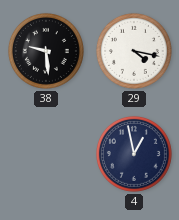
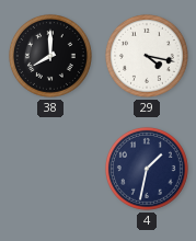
38: 9:29 -> 8:00
4: 12:58 -> 1:32
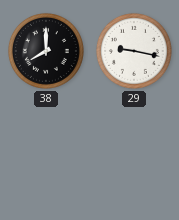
29: 4:17 -> 9:17
4: 1:32 -> none
